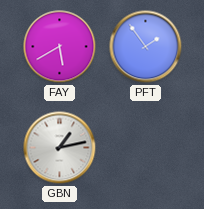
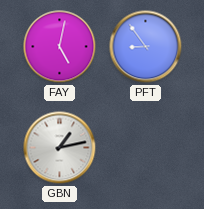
FAY: 5:40 -> 5:02
PFT: 1:54 -> 8:54
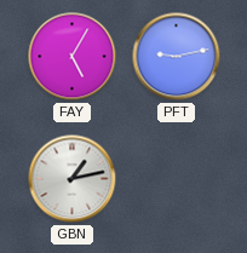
FAY: 5:02 -> 5:05
PFT: 8:54 -> 9:13
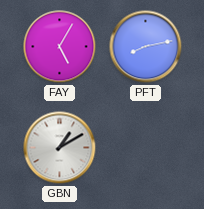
PFT: 9:13 -> 8:13
GBN: 1:13 -> 1:10
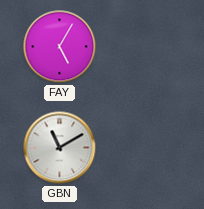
PFT: 8:13 -> none
GBN: 1:10 -> 11:10
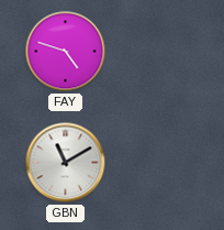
FAY: 5:05 -> 4:48
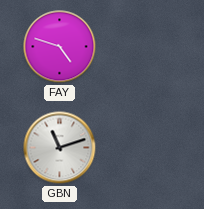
GBN: 11:10 -> 11:12
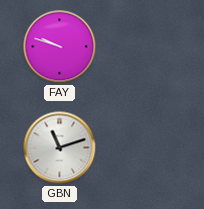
FAY: 4:48 -> 9:48
